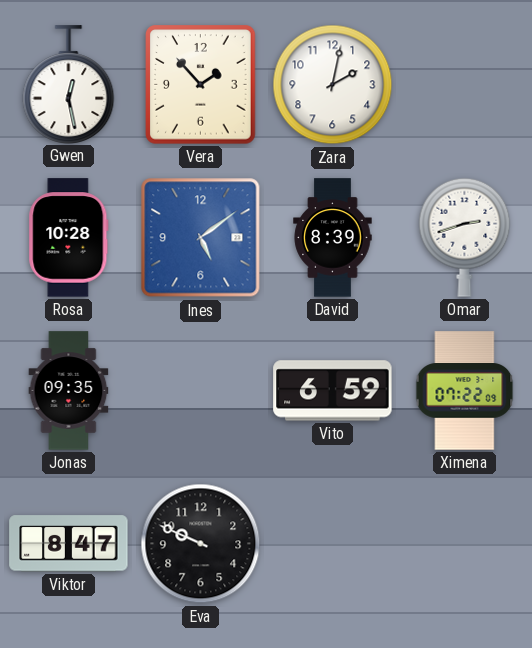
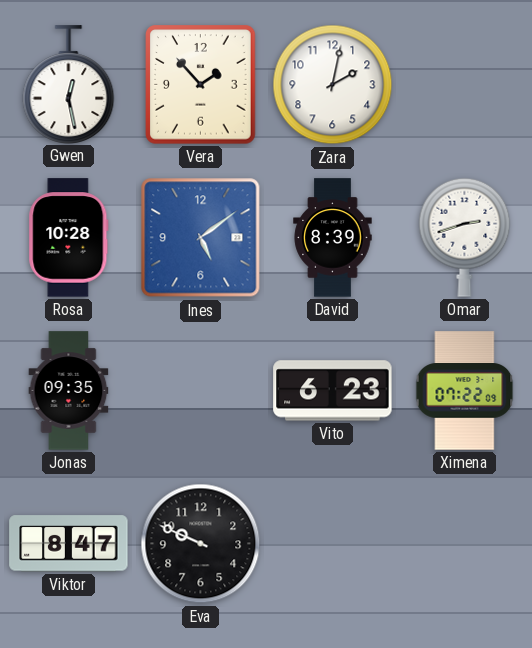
Vito: 6:59 -> 6:23
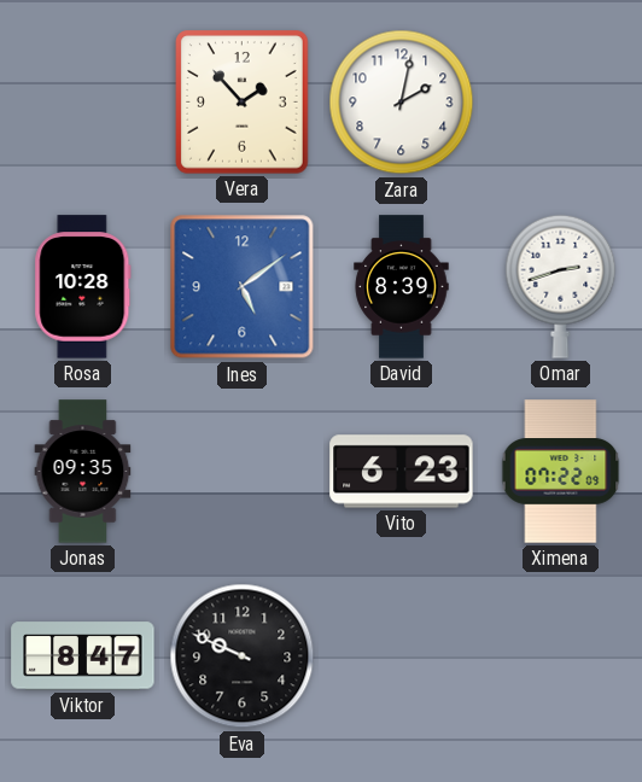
Gwen: 12:28 -> none
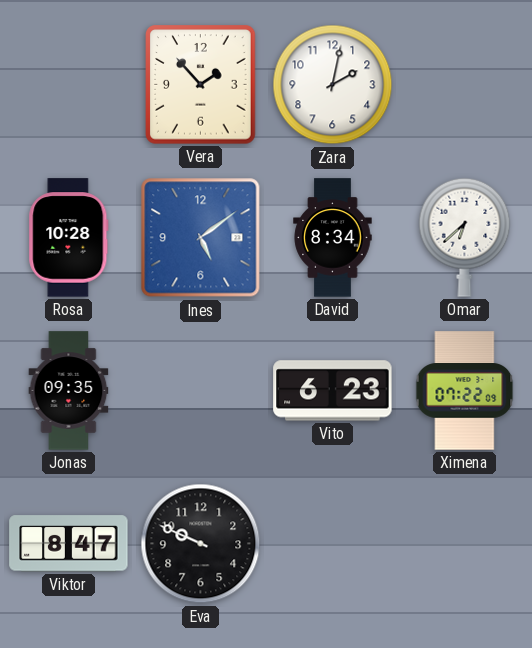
David: 8:39 -> 8:34
Omar: 2:42 -> 6:38
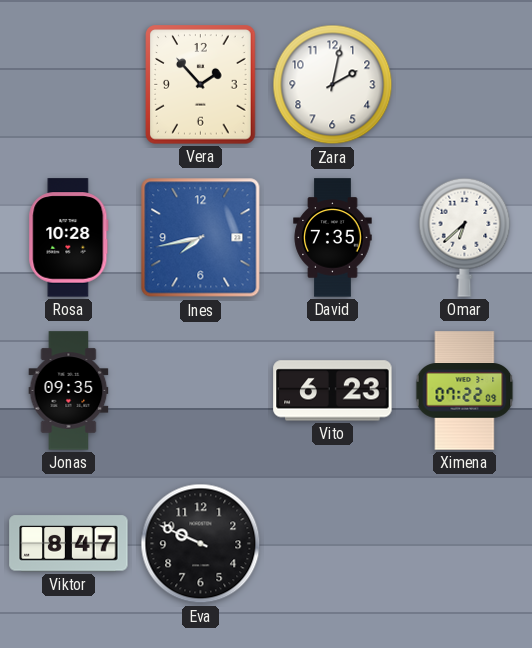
Ines: 5:09 -> 7:43
David: 8:34 -> 7:35
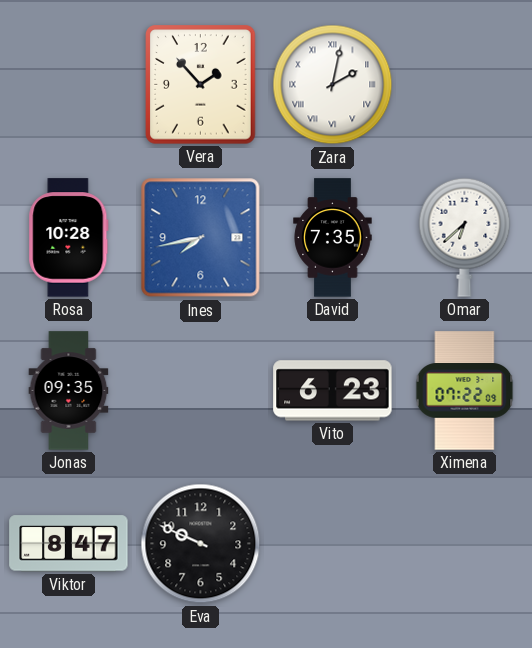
Zara numerals: Arabic -> Roman
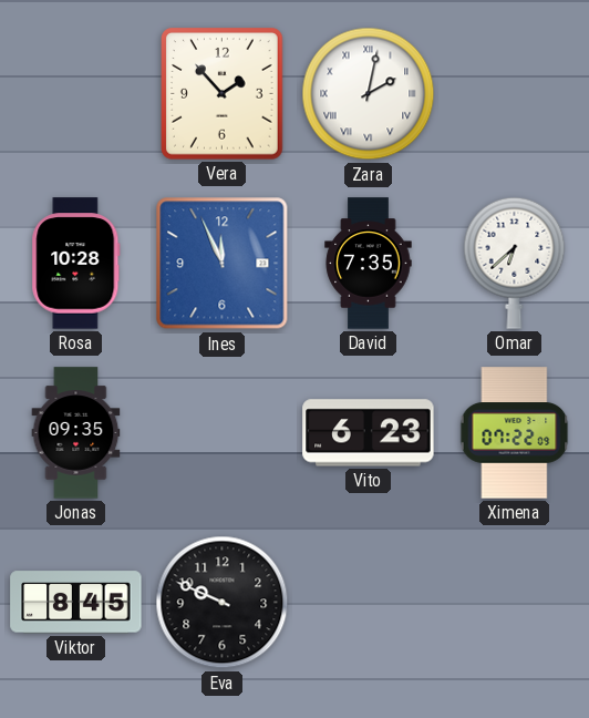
Ines: 7:43 -> 11:56
Viktor: 8:47 -> 8:45
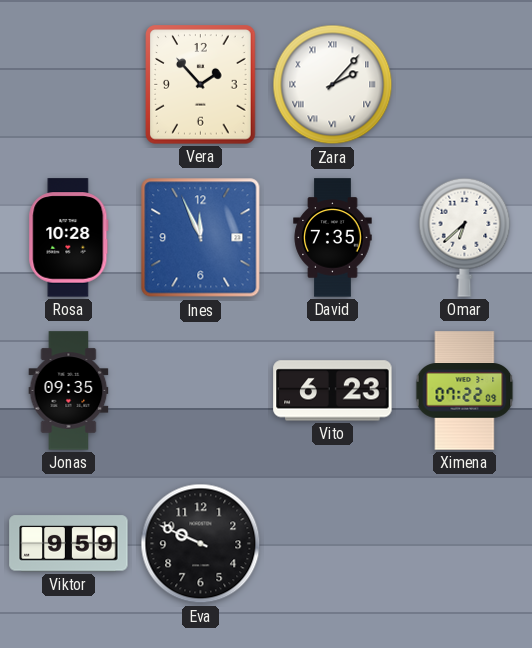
Zara: 2:02 -> 2:07
Viktor: 8:45 -> 9:59
